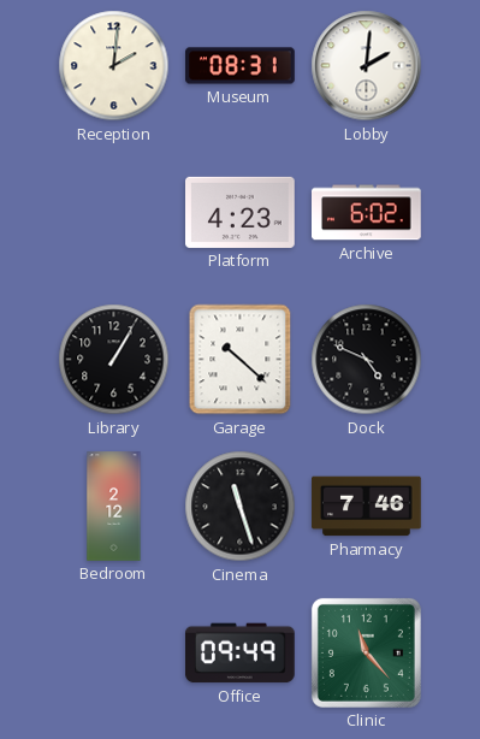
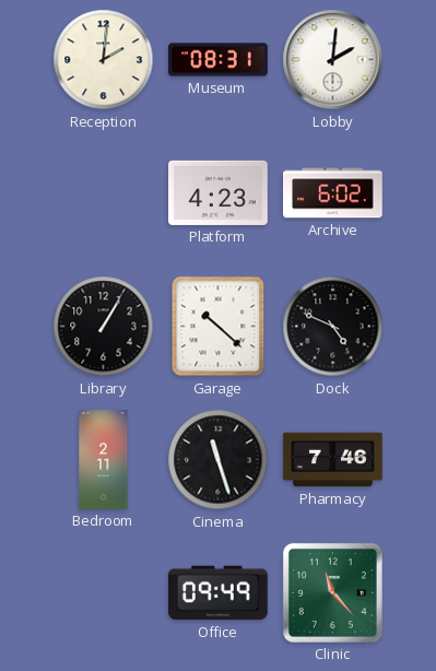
Bedroom: 2:12 -> 2:11
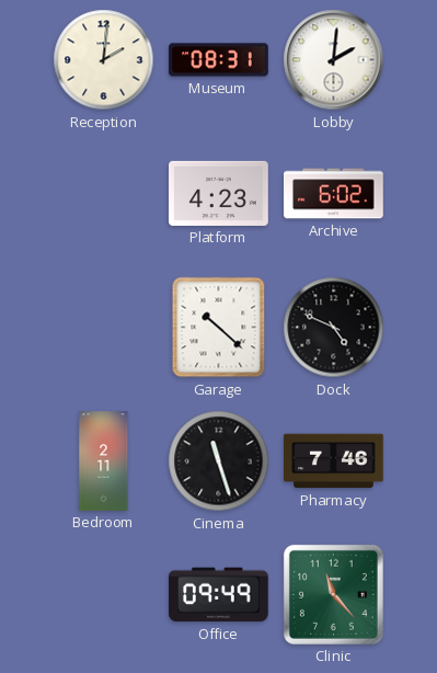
Library: 1:05 -> none
